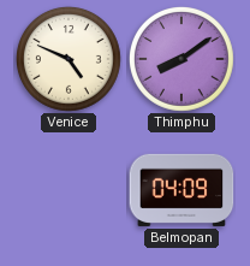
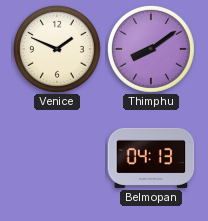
Venice: 4:49 -> 1:49
Belmopan: 04:09 -> 04:13
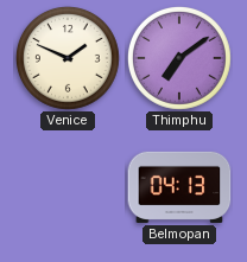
Thimphu: 8:09 -> 7:09
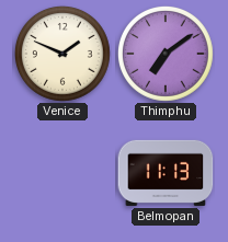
Belmopan: 04:13 -> 11:13
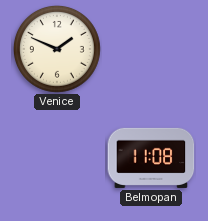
Thimphu: 7:09 -> none
Belmopan: 11:13 -> 11:08
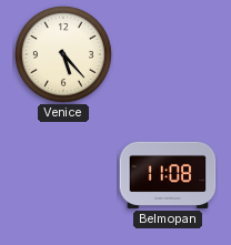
Venice: 1:49 -> 5:23
